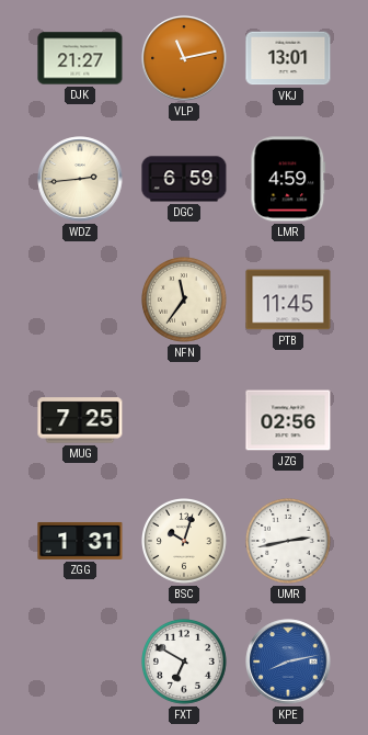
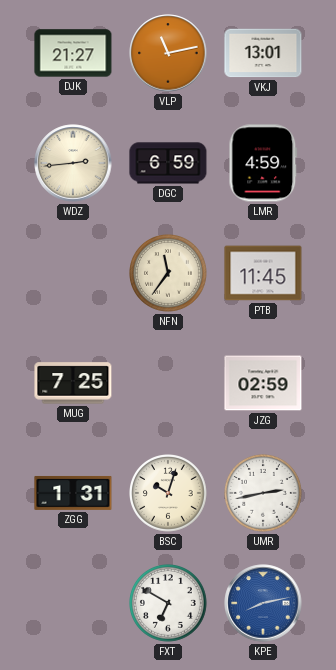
JZG: 02:56 -> 02:59
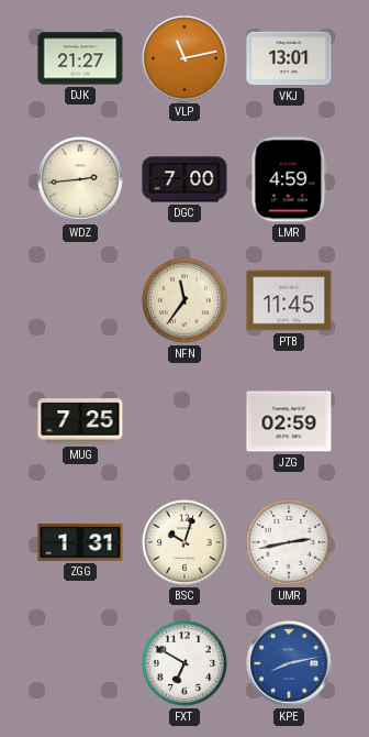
DGC: 6:59 -> 7:00
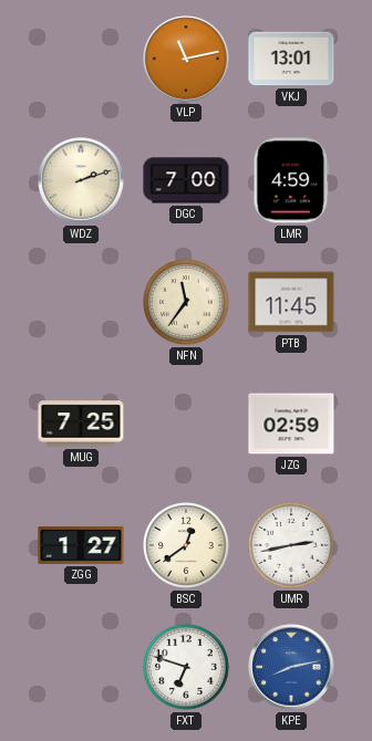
DJK: 21:27 -> none
WDZ: 2:44 -> 2:12
ZGG: 1:31 -> 1:27
BSC: 10:03 -> 12:39
FXT: 6:50 -> 6:48
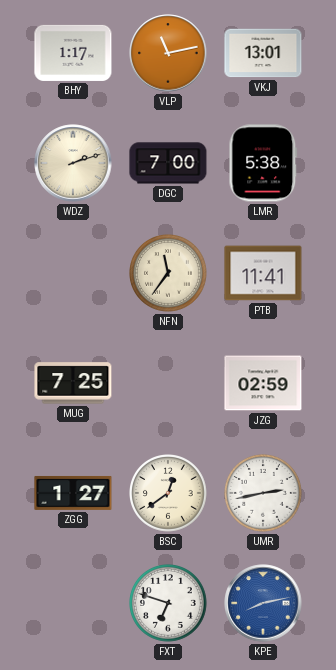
BHY: none -> 1:17
LMR: 4:59 -> 5:38
PTB: 11:45 -> 11:41
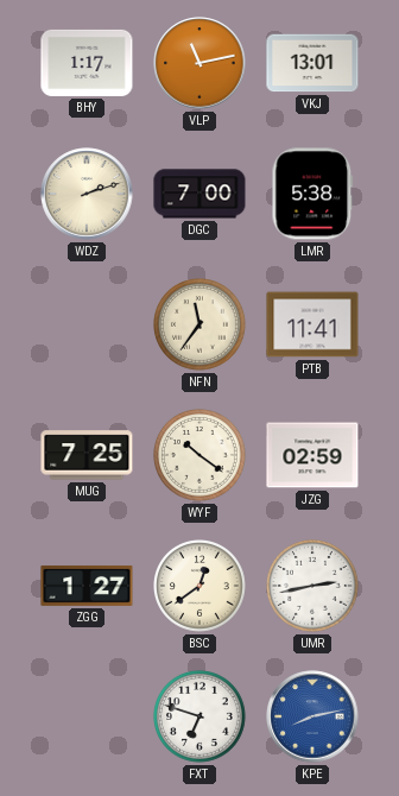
WYF: none -> 10:21
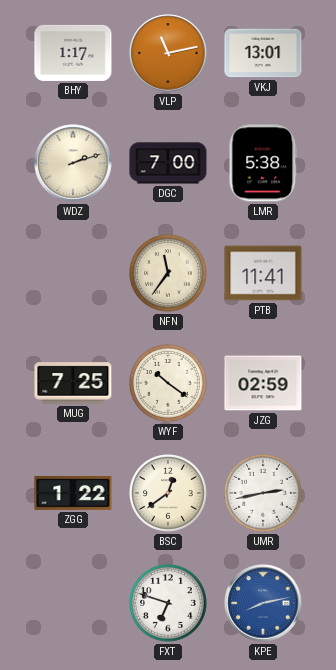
ZGG: 1:27 -> 1:22
